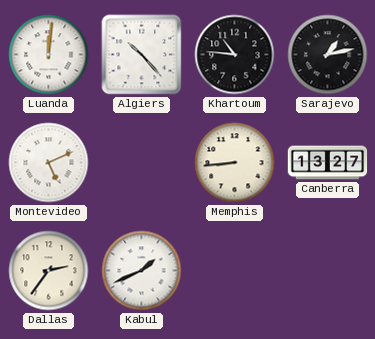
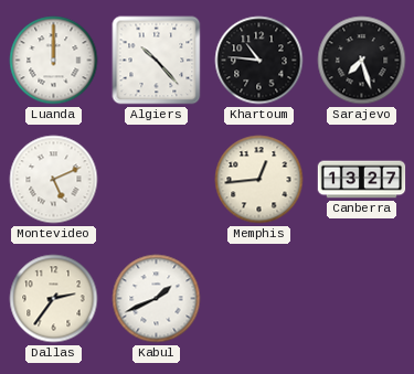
Luanda: 12:01 -> 12:00
Sarajevo: 1:13 -> 7:27
Memphis: 8:44 -> 12:44
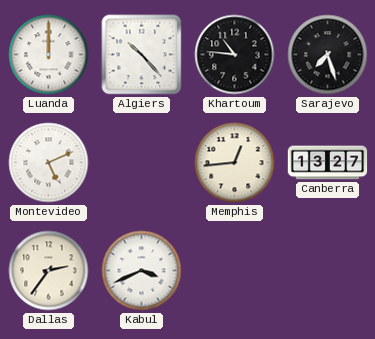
Kabul: 1:41 -> 3:41
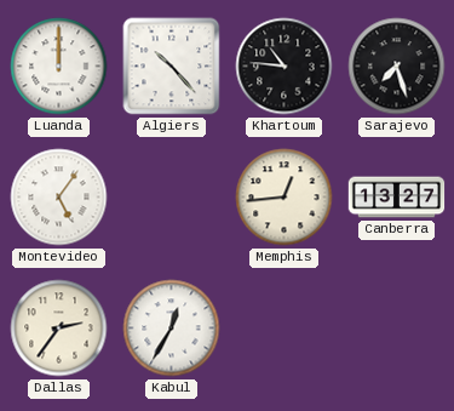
Montevideo: 5:11 -> 5:06
Kabul: 3:41 -> 12:35
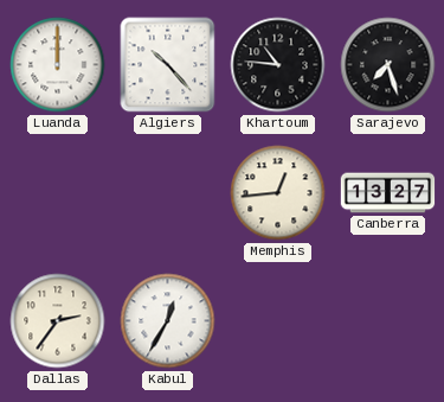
Montevideo: 5:06 -> none
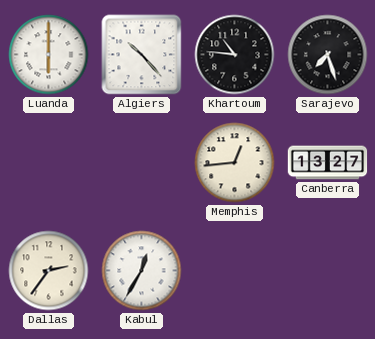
Luanda: 12:00 -> 6:00
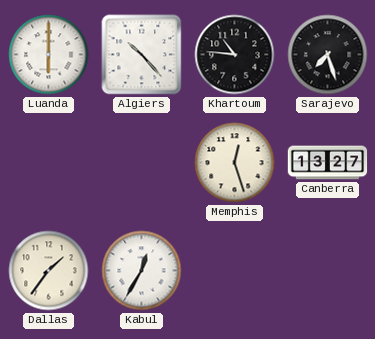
Memphis: 12:44 -> 12:27
Dallas: 2:36 -> 1:36
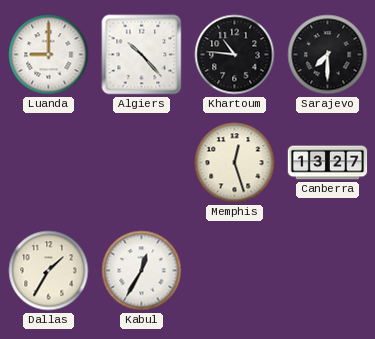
Luanda: 6:00 -> 9:00
Sarajevo: 7:27 -> 7:30
Dallas: 1:36 -> 1:35
